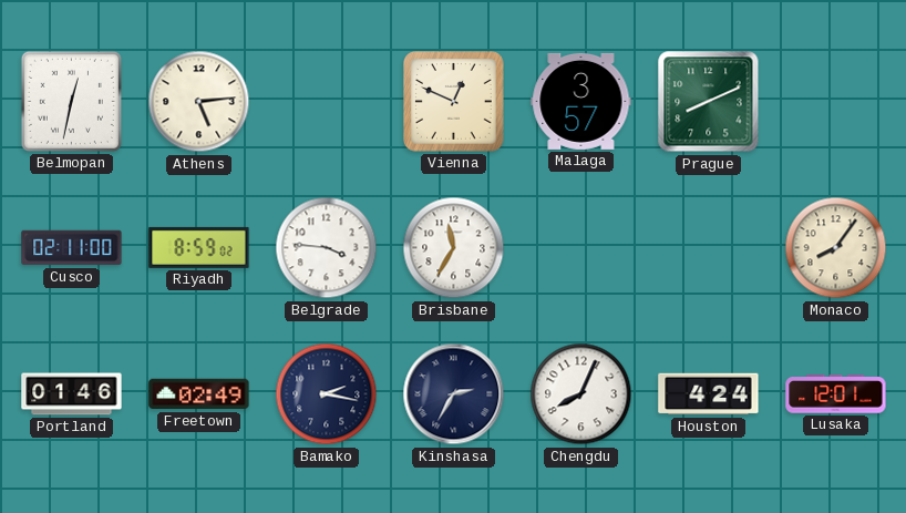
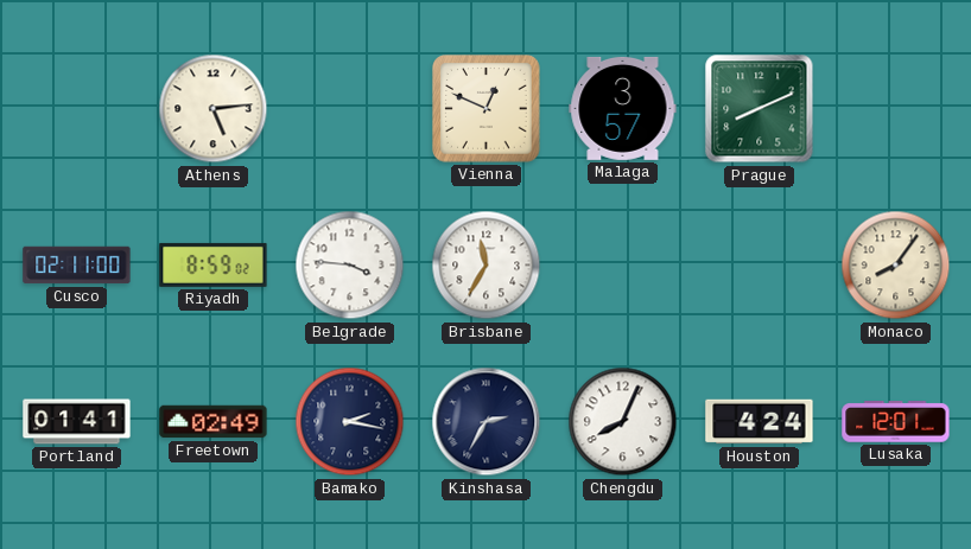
Belmopan: 12:32 -> none
Portland: 01:46 -> 01:41
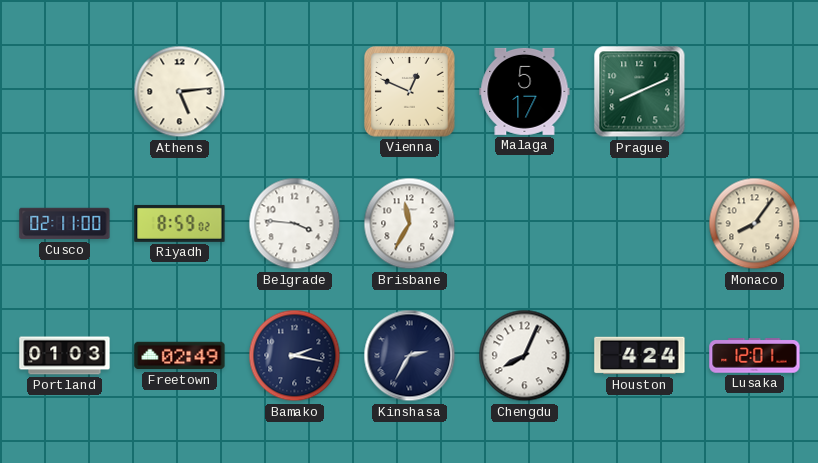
Malaga: 3:57 -> 5:17
Portland: 01:41 -> 01:03
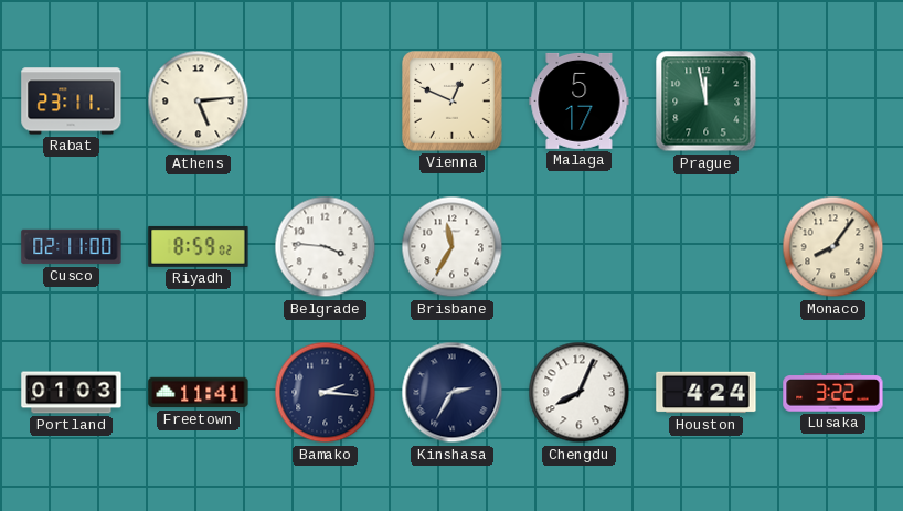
Rabat: none -> 23:11
Prague: 8:11 -> 11:58
Freetown: 02:49 -> 11:41
Bamako: 2:17 -> 2:16
Lusaka: 12:01 -> 3:22
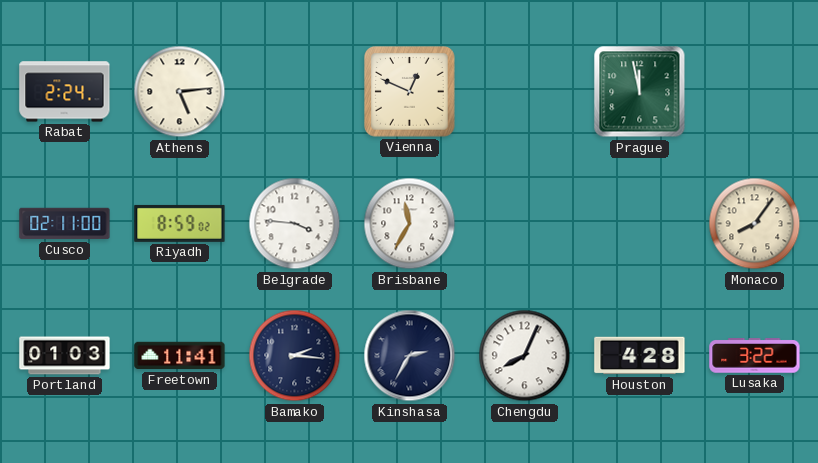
Rabat: 23:11 -> 2:24
Malaga: 5:17 -> none
Houston: 4:24 -> 4:28
